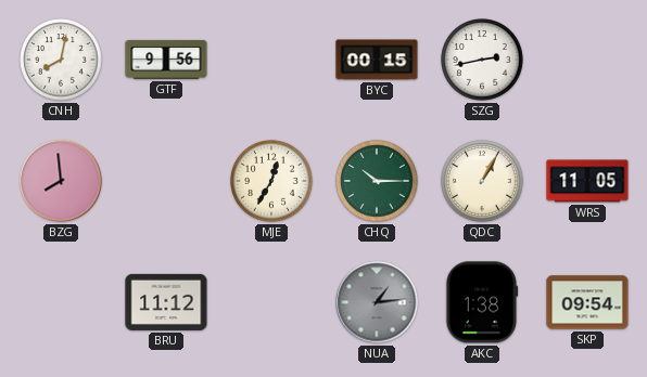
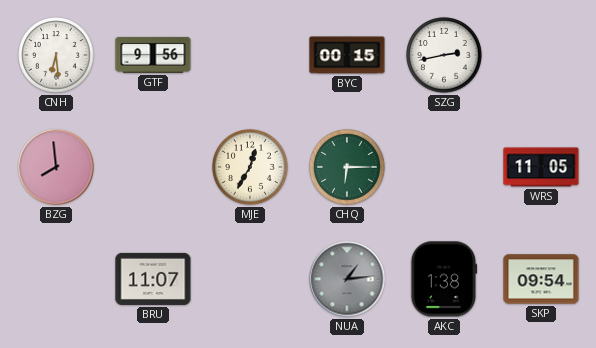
CNH: 8:02 -> 6:29
CHQ: 10:15 -> 6:15
QDC: 1:05 -> none
BRU: 11:12 -> 11:07
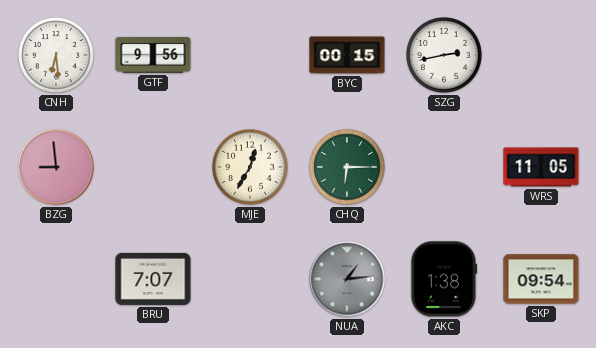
BZG: 7:59 -> 8:59
BRU: 11:07 -> 7:07
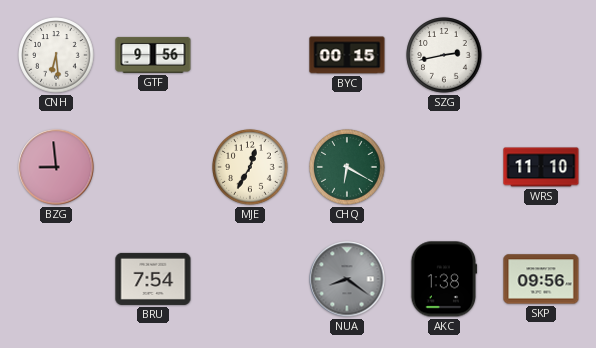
CHQ: 6:15 -> 6:20
WRS: 11:05 -> 11:10
BRU: 7:07 -> 7:54
NUA: 1:14 -> 8:21
SKP: 09:54 -> 09:56
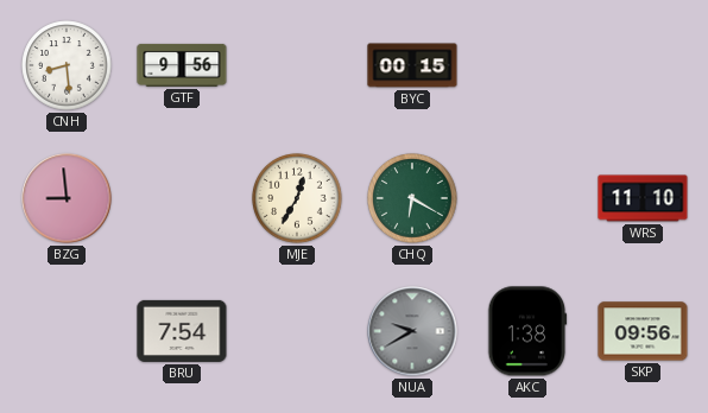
CNH: 6:29 -> 8:29
SZG: 2:43 -> none
NUA: 8:21 -> 9:40
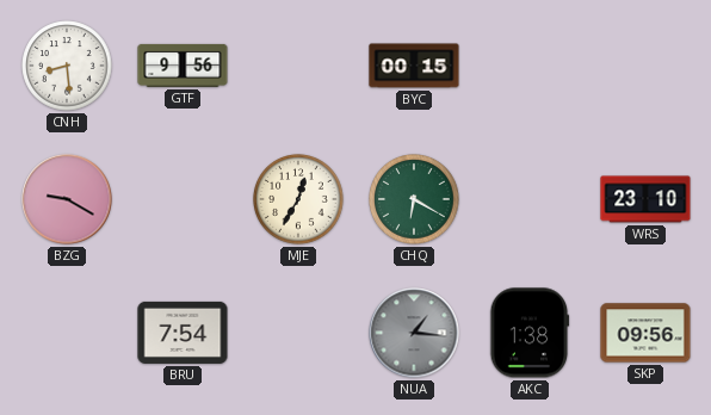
BZG: 8:59 -> 9:20
WRS: 11:10 -> 23:10
NUA: 9:40 -> 1:16
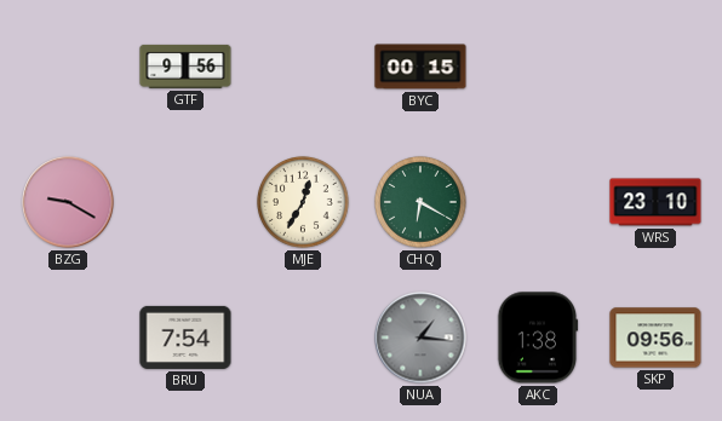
CNH: 8:29 -> none
